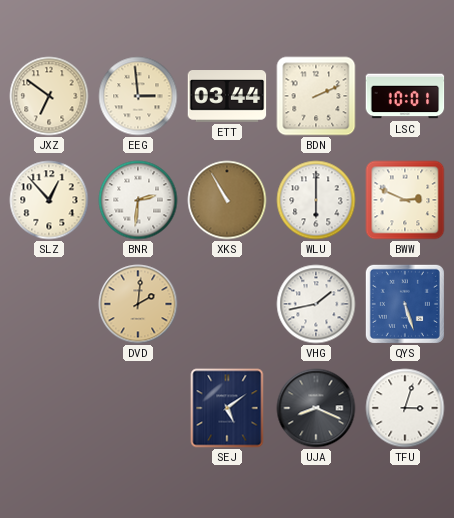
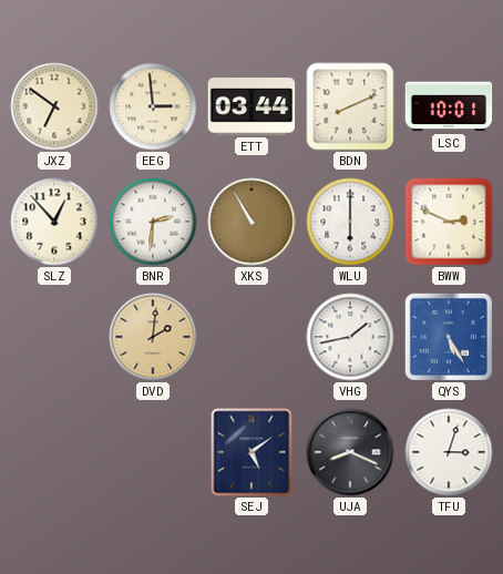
BDN: 2:11 -> 8:11
QYS: 5:27 -> 5:25
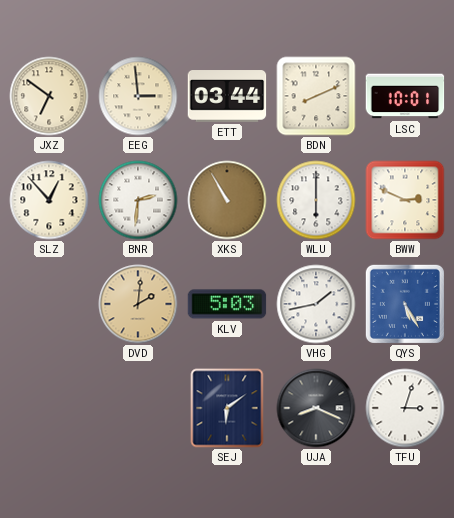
KLV: none -> 5:03
SEJ: 5:09 -> 6:09
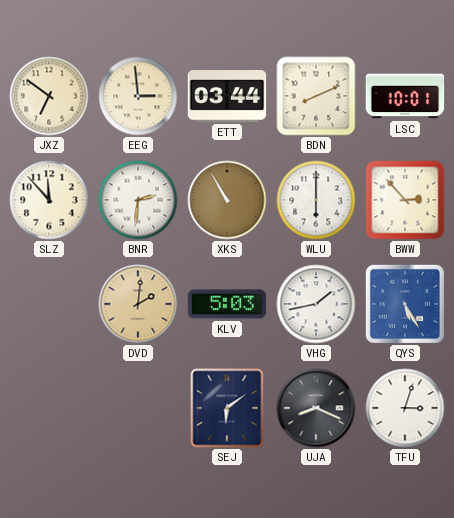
SLZ: 12:53 -> 11:53
BWW: 2:49 -> 2:53
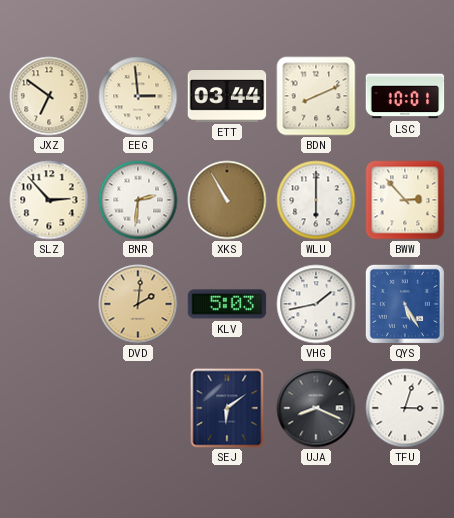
SLZ: 11:53 -> 2:53
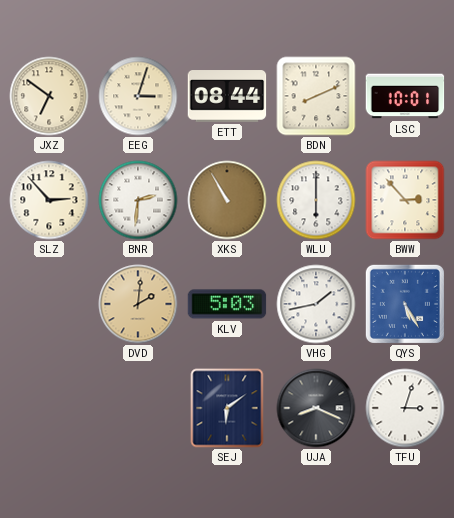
EEG: 2:59 -> 3:03
ETT: 03:44 -> 08:44
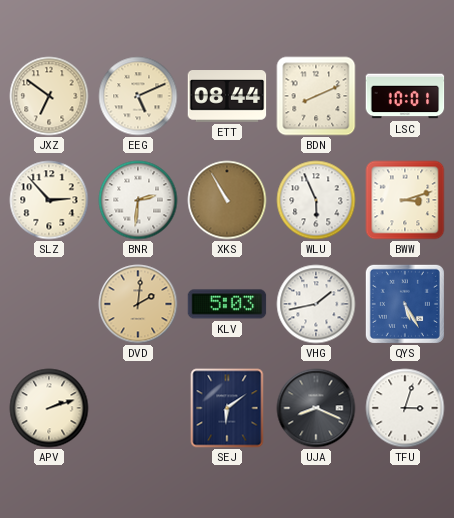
EEG: 3:03 -> 5:11
WLU: 6:00 -> 5:56
BWW: 2:53 -> 3:12
APV: none -> 2:12
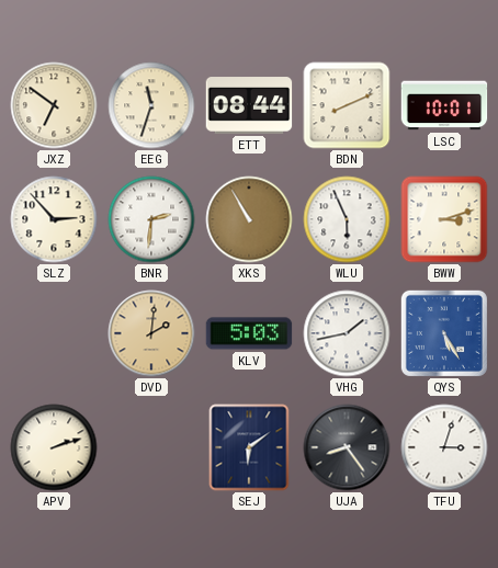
EEG: 5:11 -> 11:33
UJA: 8:19 -> 8:24
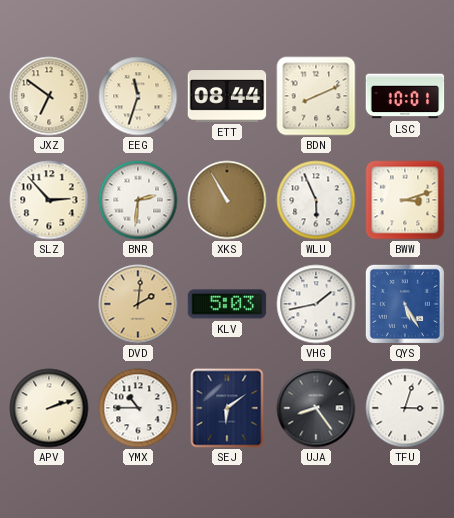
YMX: none -> 10:45
